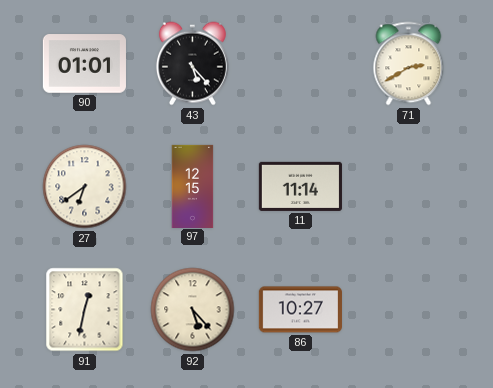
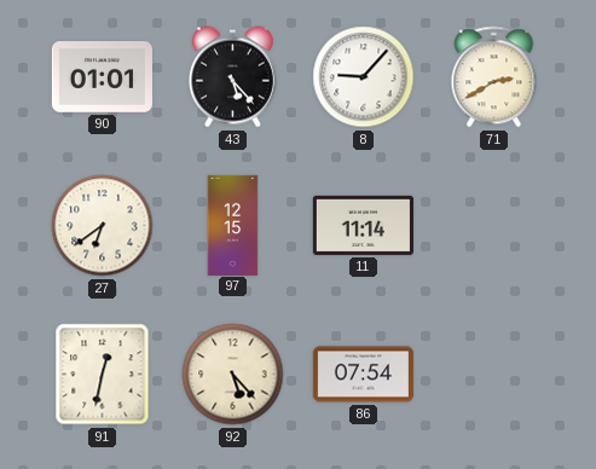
8: none -> 9:07
86: 10:27 -> 07:54
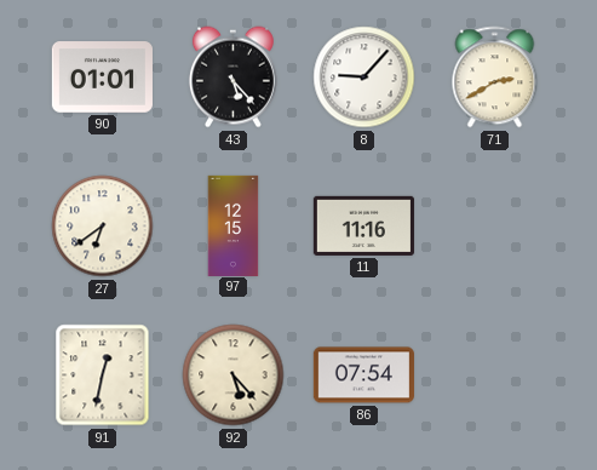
11: 11:14 -> 11:16
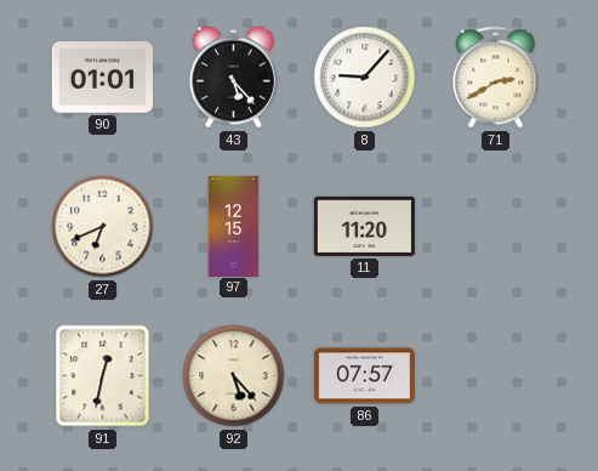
27: 6:39 -> 6:41
11: 11:16 -> 11:20
86: 07:54 -> 07:57
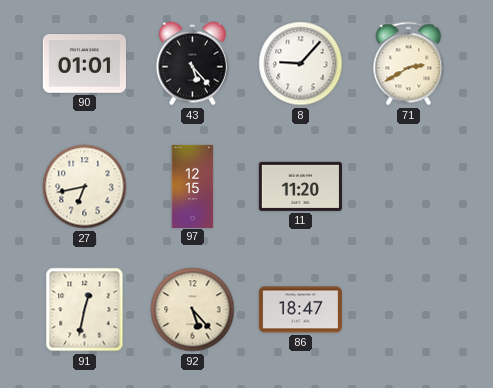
27: 6:41 -> 6:43
86: 07:57 -> 18:47
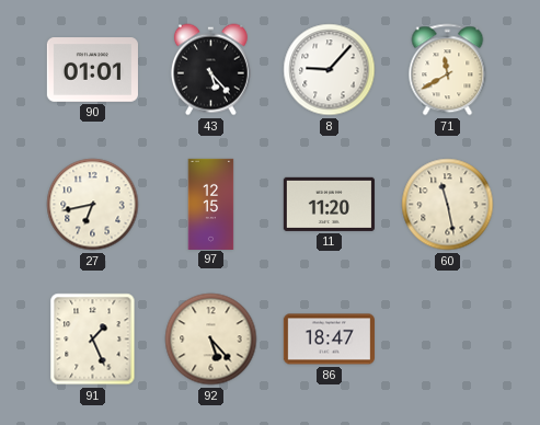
71: 2:40 -> 11:40
60: none -> 11:28
91: 12:32 -> 1:26
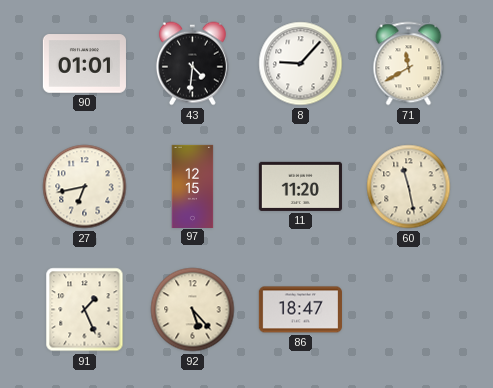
43: 5:23 -> 4:31
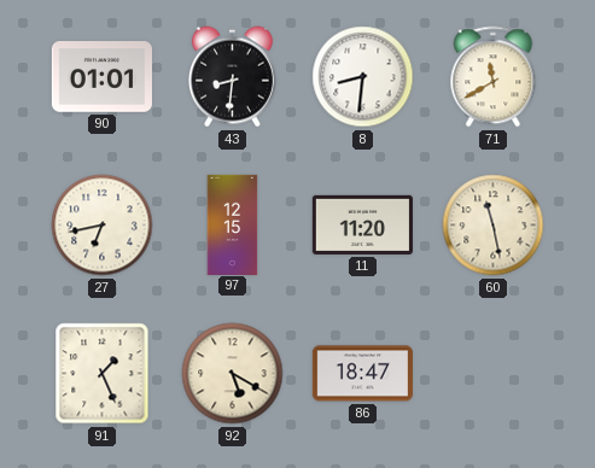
43: 4:31 -> 8:31
8: 9:07 -> 8:31
92: 5:23 -> 5:20
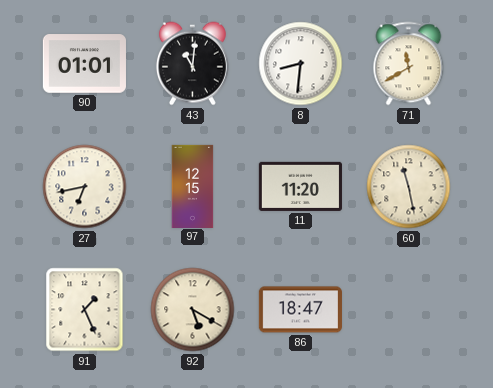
43: 8:31 -> 11:01
